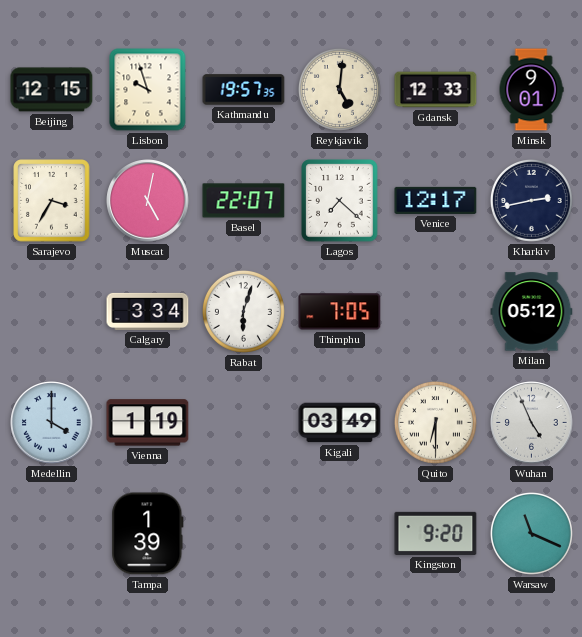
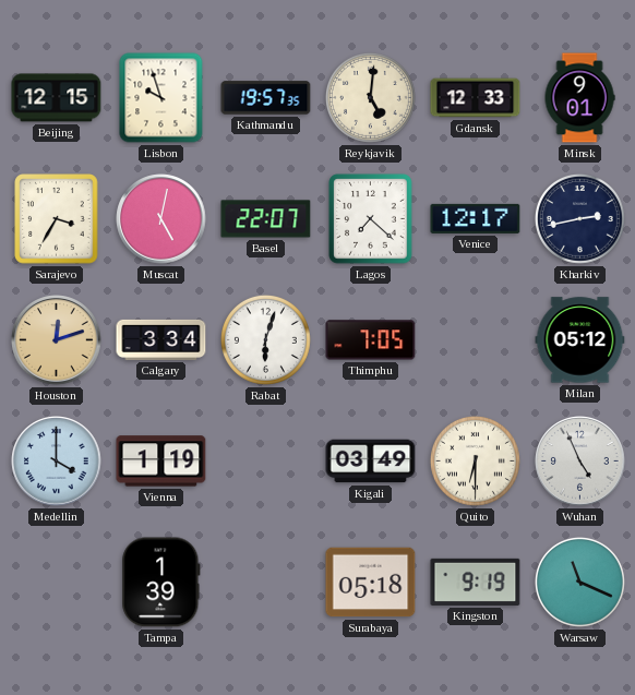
Houston: none -> 12:12
Surabaya: none -> 05:18
Kingston: 9:20 -> 9:19
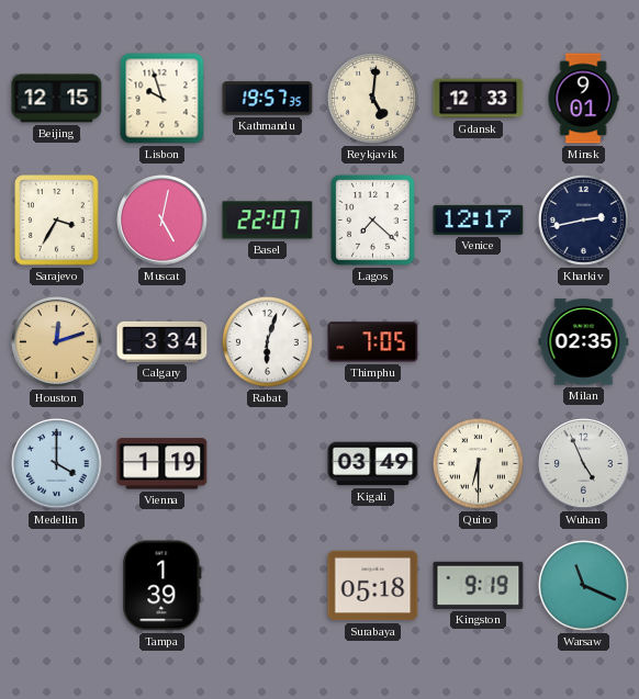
Milan: 05:12 -> 02:35
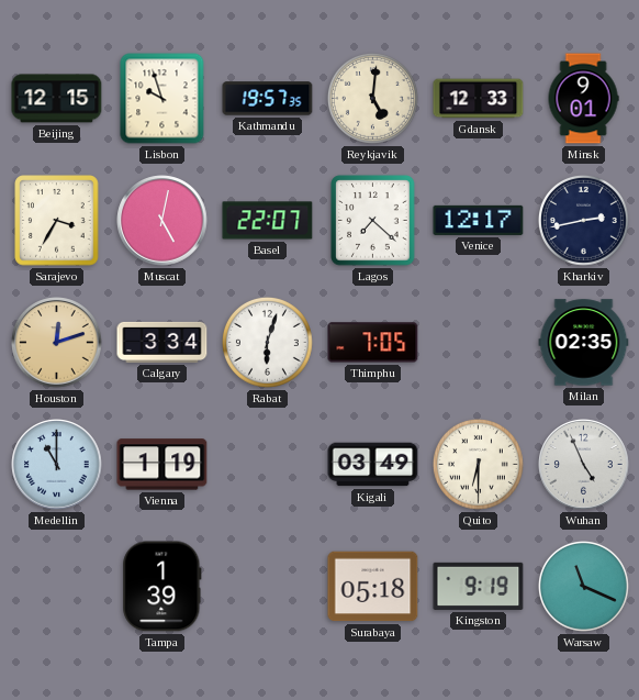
Medellin: 4:00 -> 11:00
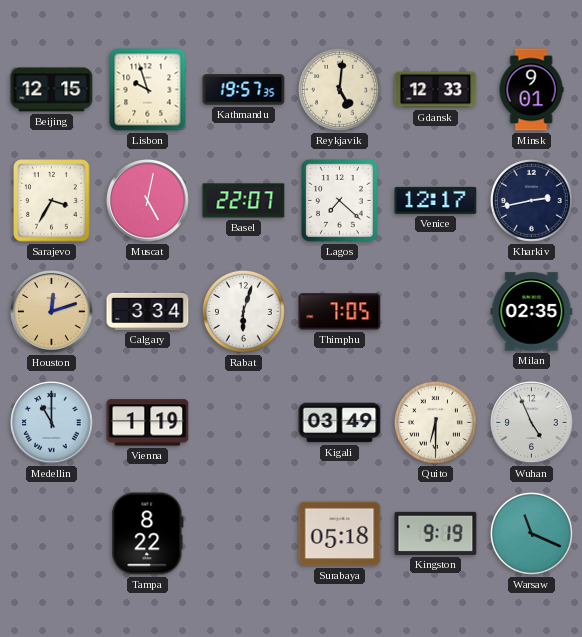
Tampa: 1:39 -> 8:22
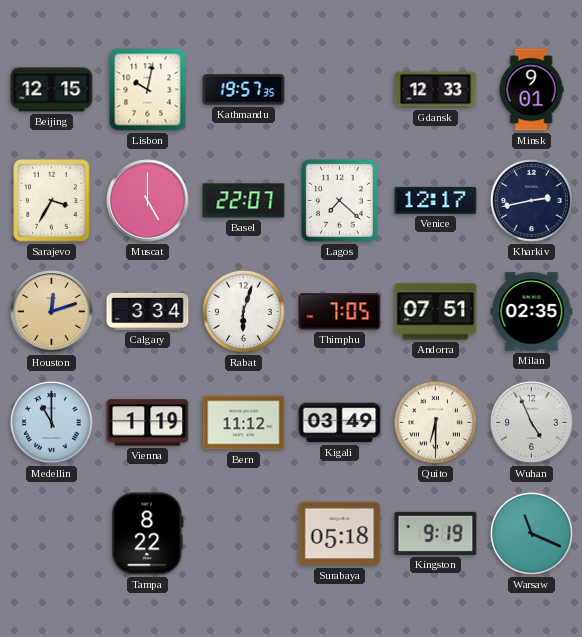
Lisbon: 9:57 -> 10:02
Reykjavik: 5:01 -> none
Muscat: 5:02 -> 5:00
Andorra: none -> 07:51
Bern: none -> 11:12
